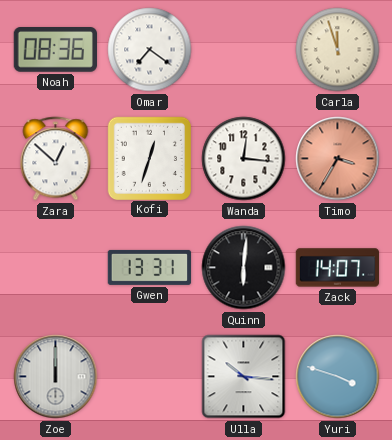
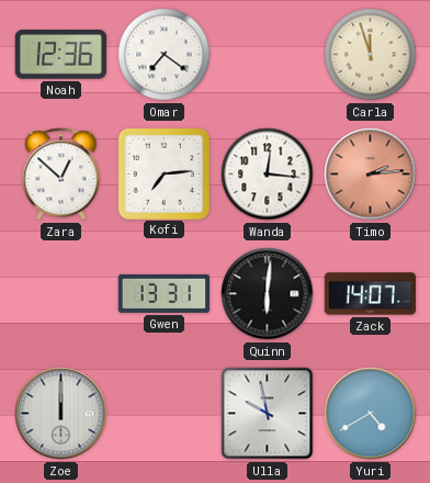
Noah: 08:36 -> 12:36
Kofi: 12:33 -> 7:14
Timo: 3:35 -> 2:14
Ulla: 10:16 -> 9:58
Yuri: 3:48 -> 4:40
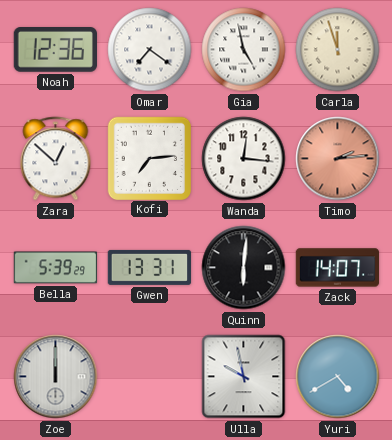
Gia: none -> 4:58
Bella: none -> 5:39
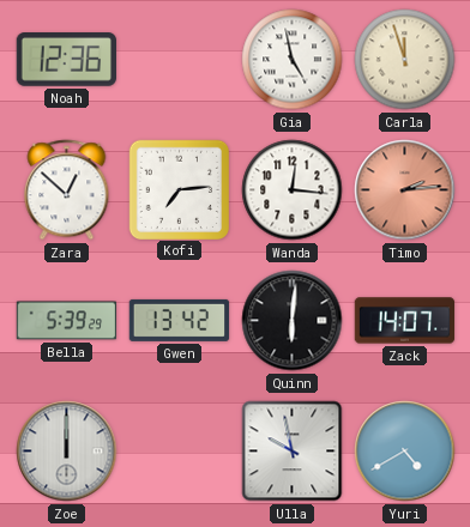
Omar: 7:21 -> none
Gwen: 13:31 -> 13:42
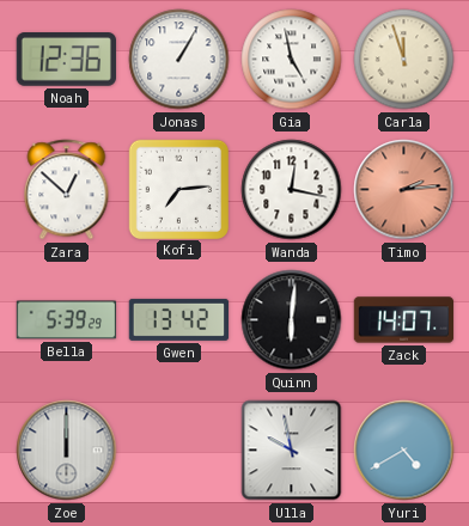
Jonas: none -> 1:05
Wanda: 12:16 -> 12:17
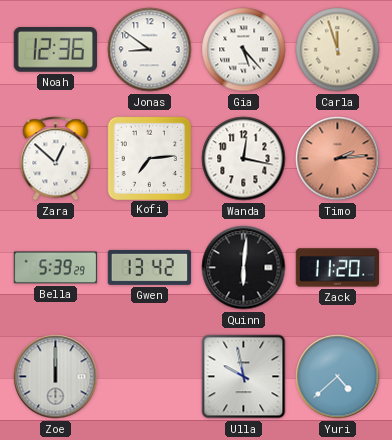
Jonas: 1:05 -> 8:51
Gia: 4:58 -> 5:23
Zack: 14:07 -> 11:20
Yuri: 4:40 -> 4:38
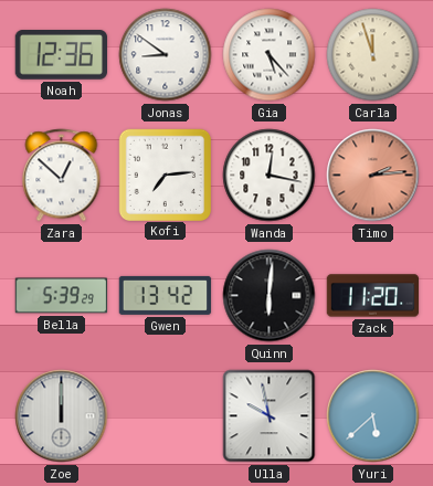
Yuri: 4:38 -> 5:38
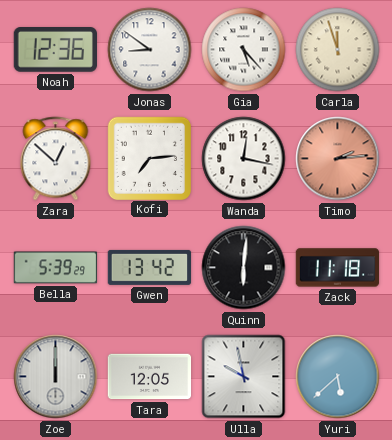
Zack: 11:20 -> 11:18
Tara: none -> 12:05
